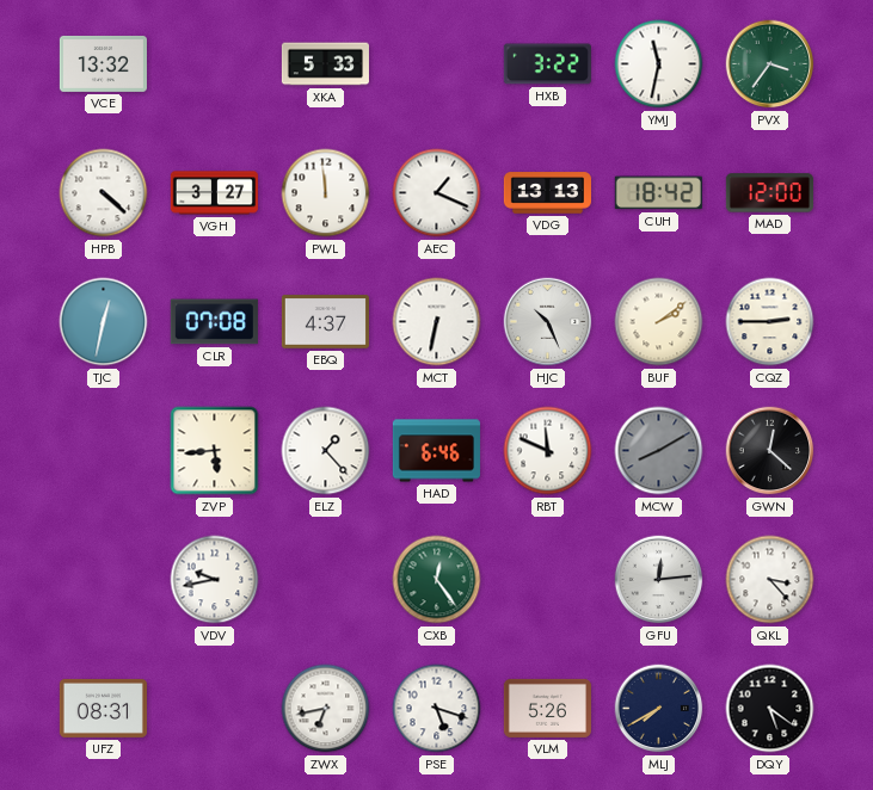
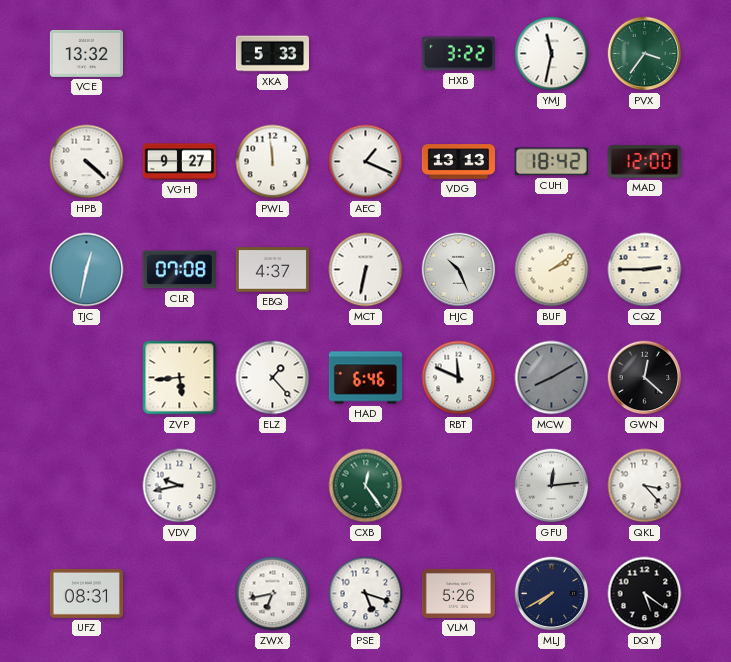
VGH: 3:27 -> 9:27
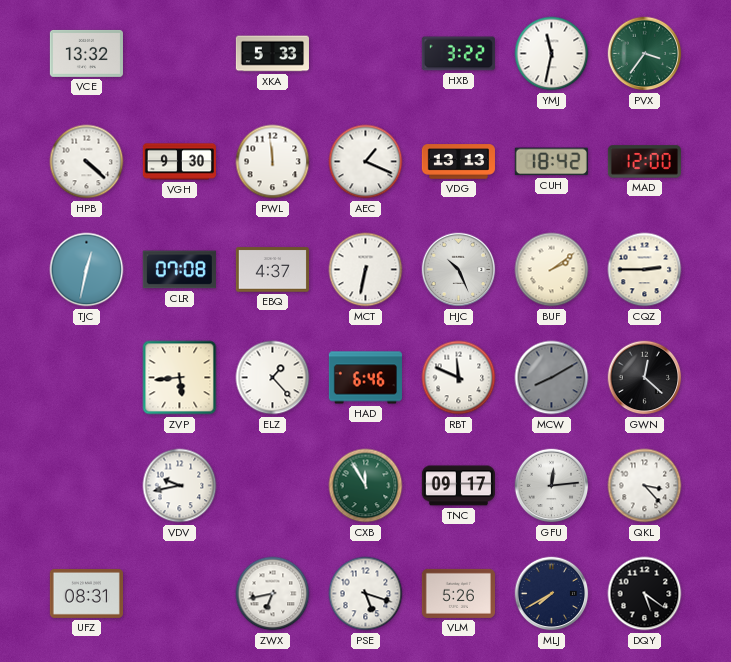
VGH: 9:27 -> 9:30
CXB: 12:24 -> 11:55
TNC: none -> 09:17
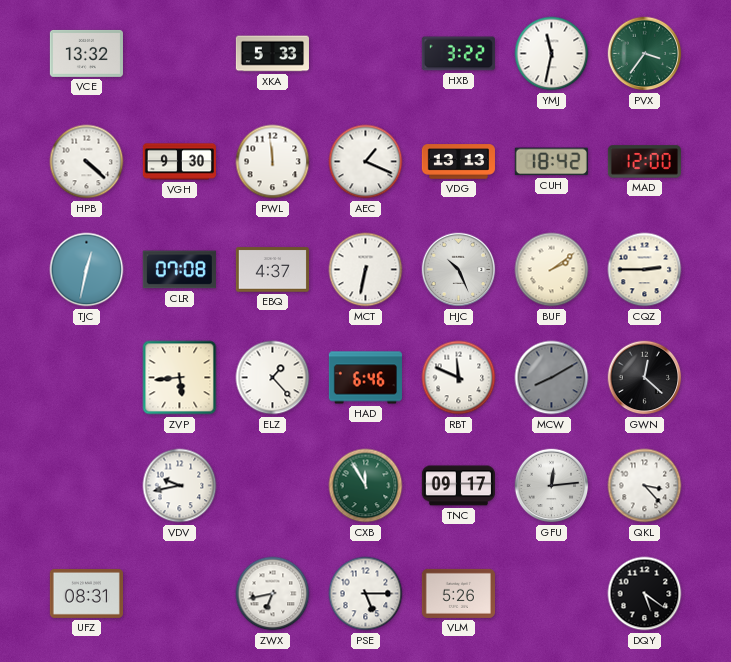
PSE: 5:18 -> 5:15
MLJ: 7:40 -> none
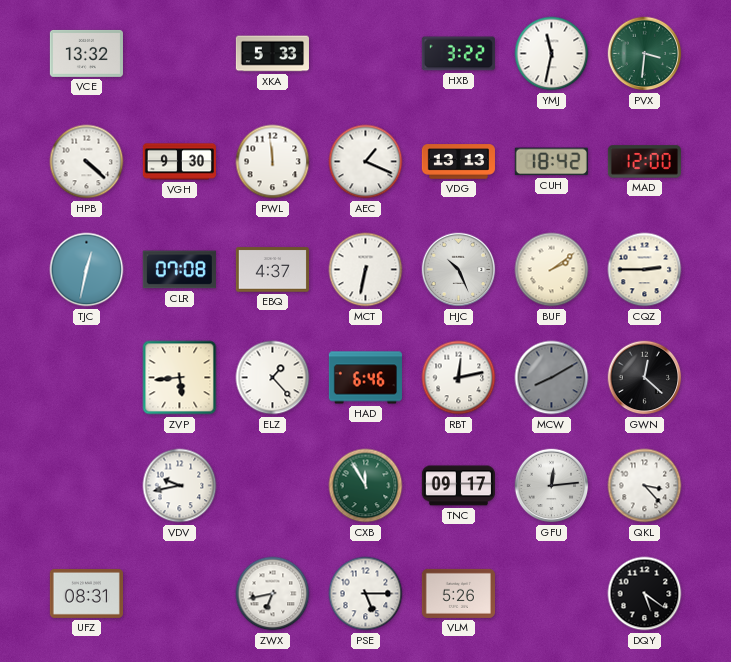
PVX: 3:36 -> 3:31
RBT: 11:49 -> 12:13
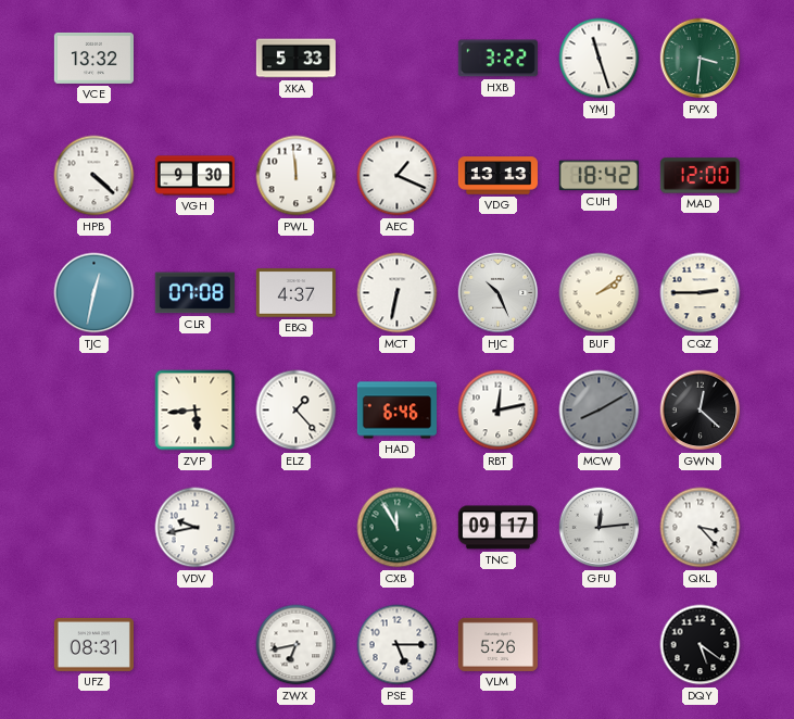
YMJ: 11:32 -> 11:27
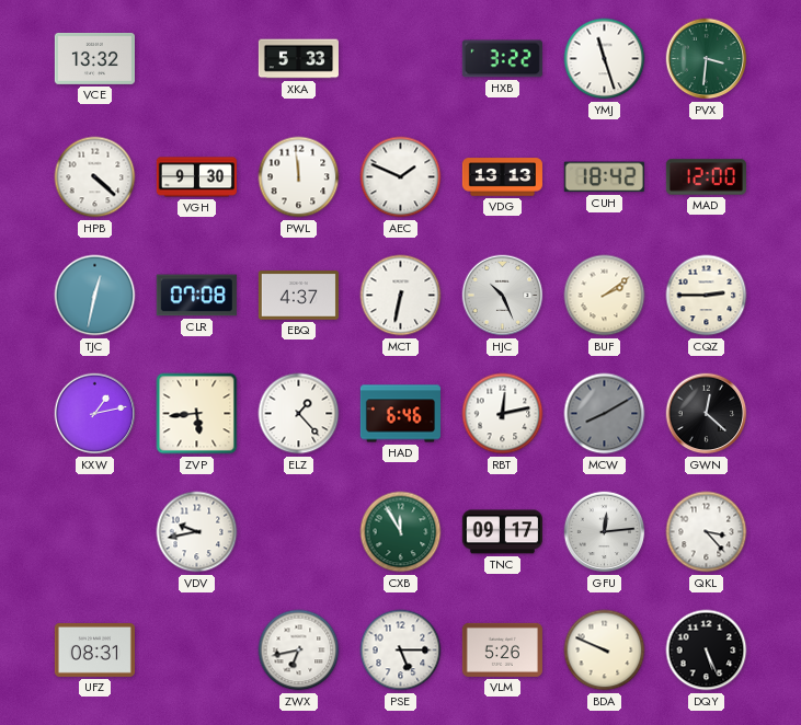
AEC: 1:19 -> 1:49
KXW: none -> 1:13
BDA: none -> 9:49
DQY: 5:21 -> 5:26
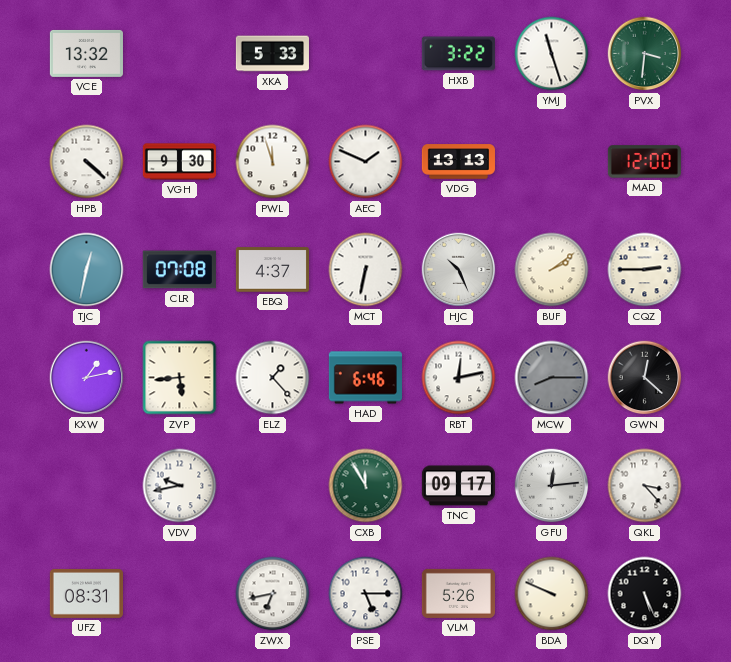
PWL: 11:59 -> 11:57
CUH: 18:42 -> none
MCW: 8:10 -> 8:15
